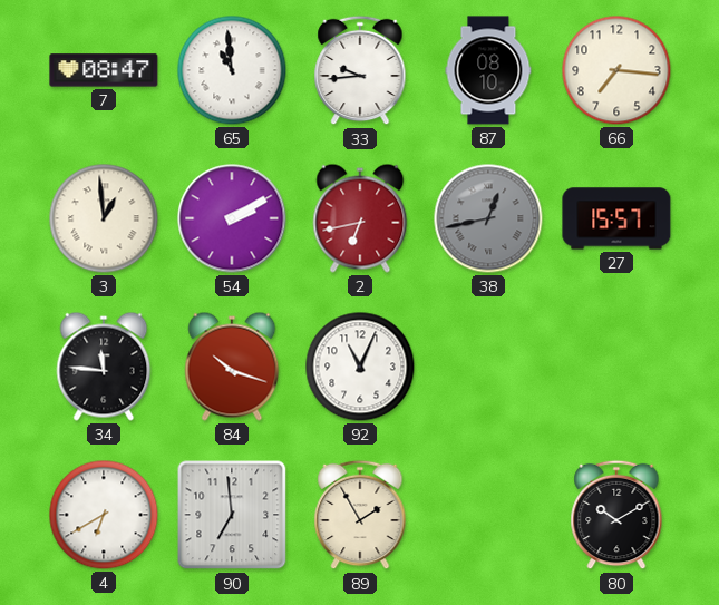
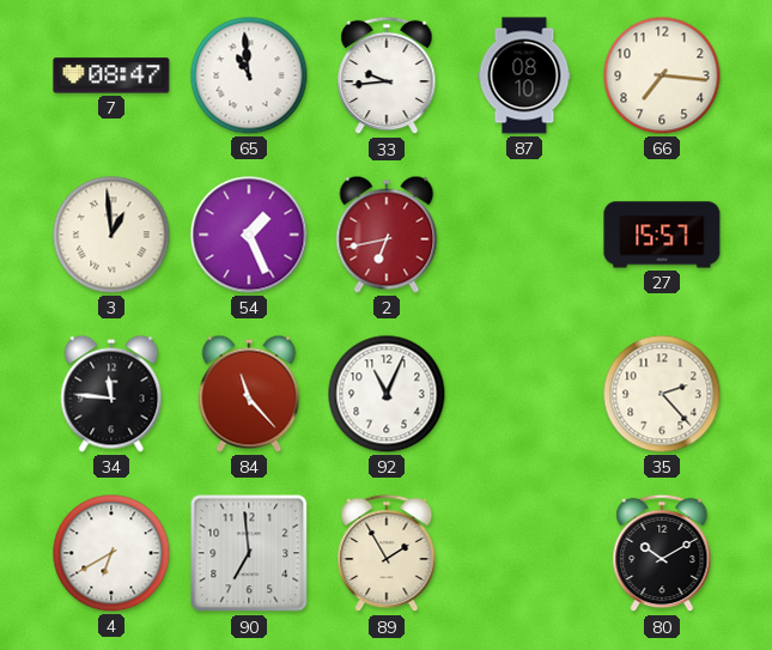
54: 2:10 -> 1:26
38: 12:43 -> none
84: 10:18 -> 11:23
35: none -> 2:23
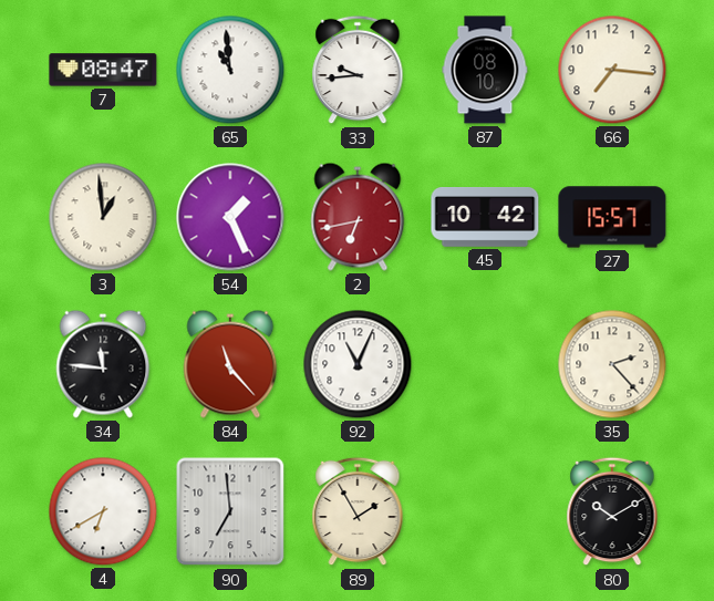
45: none -> 10:42
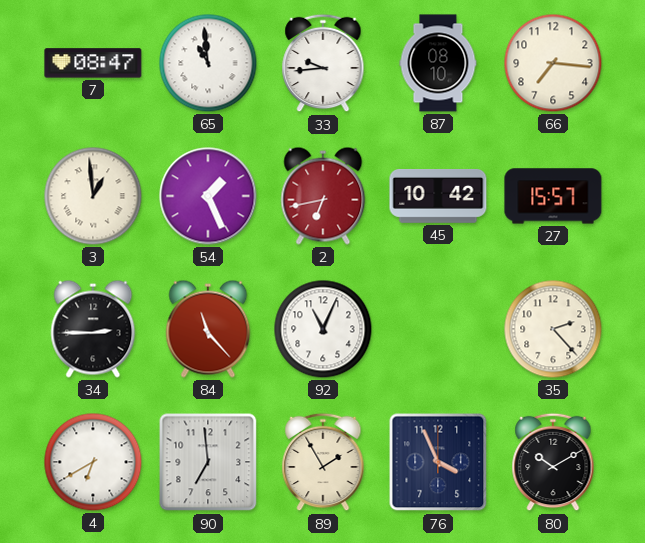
34: 11:46 -> 2:45
76: none -> 3:56
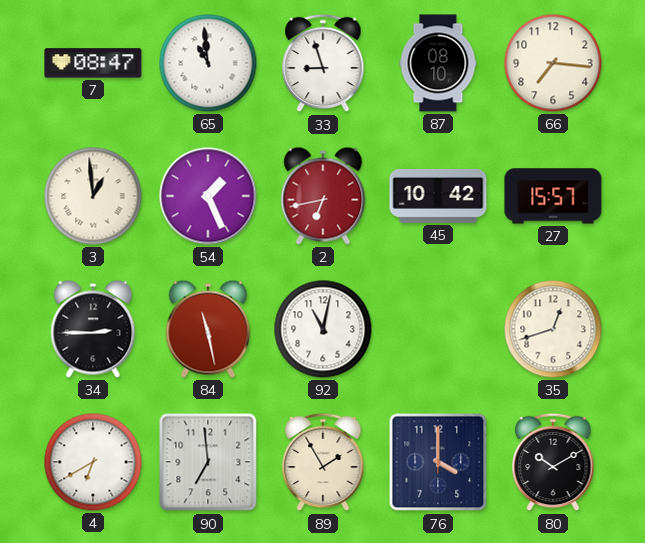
33: 9:44 -> 8:57
84: 11:23 -> 11:28
92: 11:04 -> 11:02
35: 2:23 -> 12:42
76: 3:56 -> 4:00
